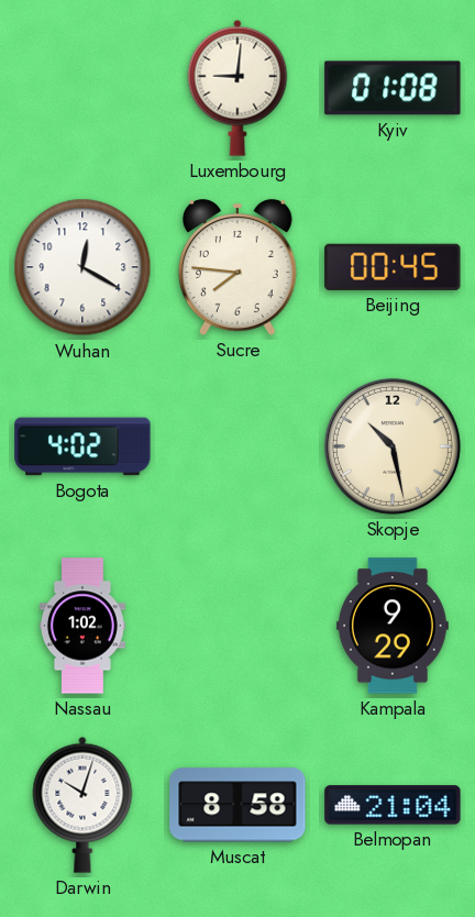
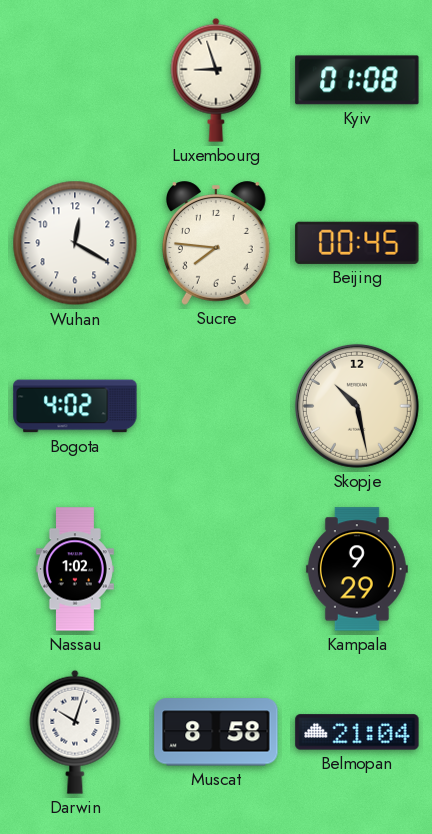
Luxembourg: 9:01 -> 8:57
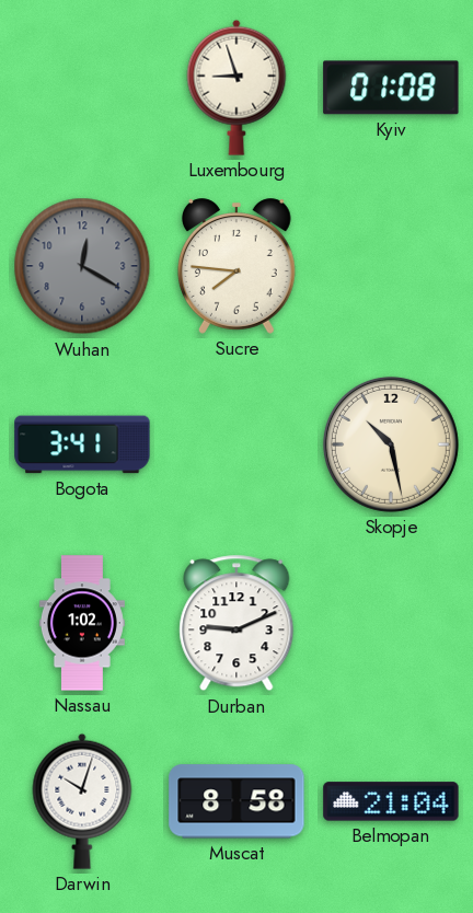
Wuhan dial: white -> grey
Beijing: 00:45 -> none
Bogota: 4:02 -> 3:41
Durban: none -> 9:11
Kampala: 9:29 -> none
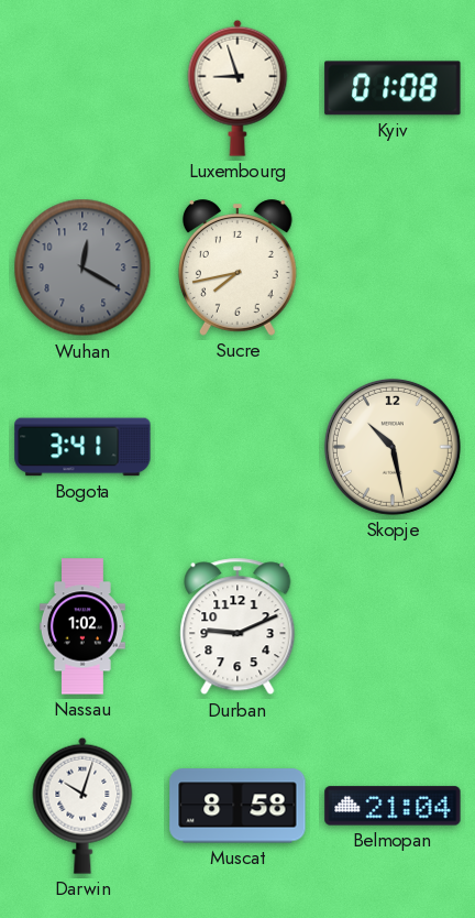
Sucre: 7:46 -> 7:43
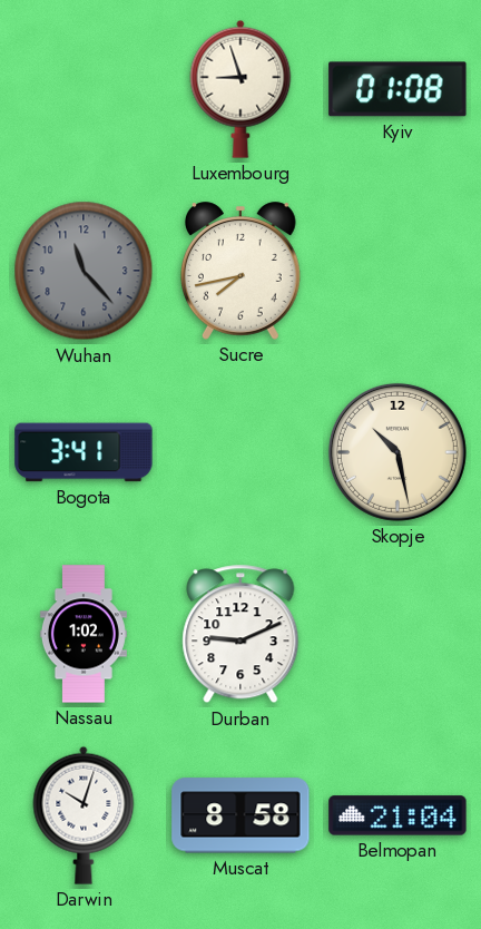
Wuhan: 12:20 -> 11:23
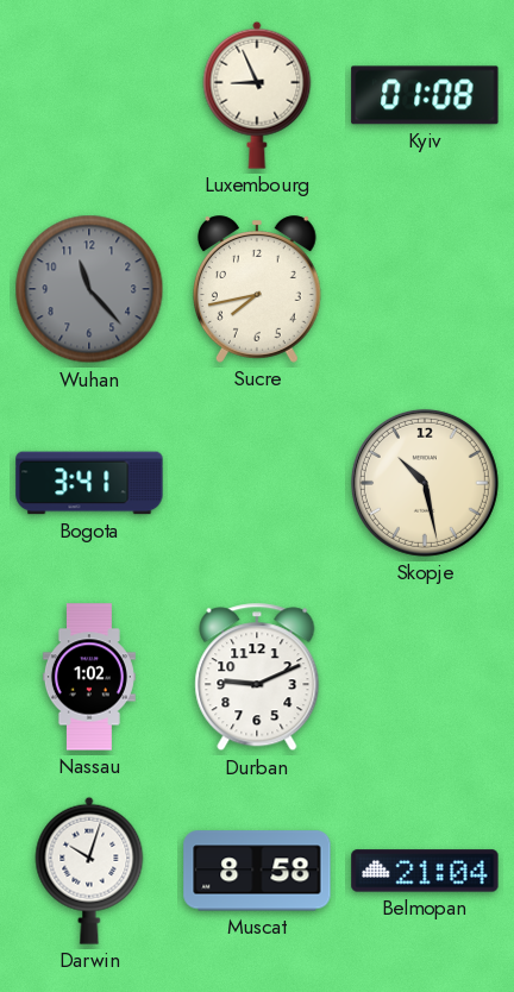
Luxembourg: 8:57 -> 8:56
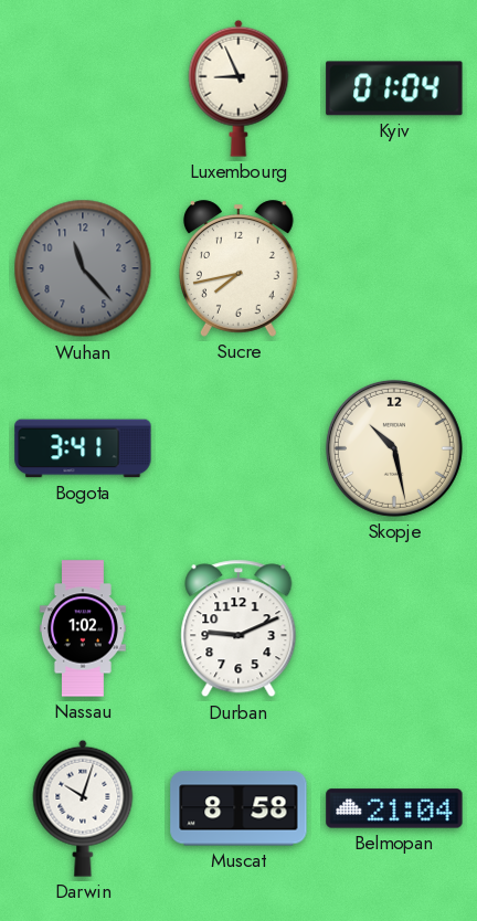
Kyiv: 01:08 -> 01:04
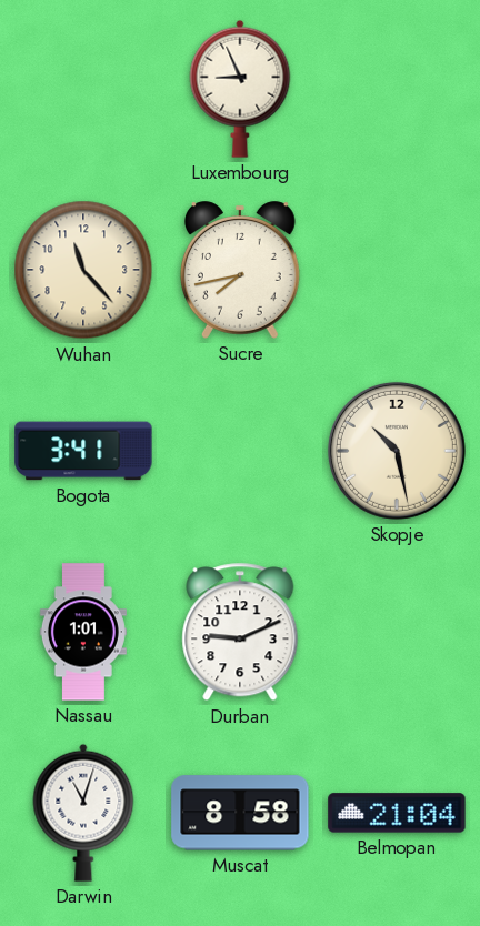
Kyiv: 01:04 -> none
Wuhan dial: grey -> cream
Nassau: 1:02 -> 1:01
Darwin: 10:03 -> 11:03
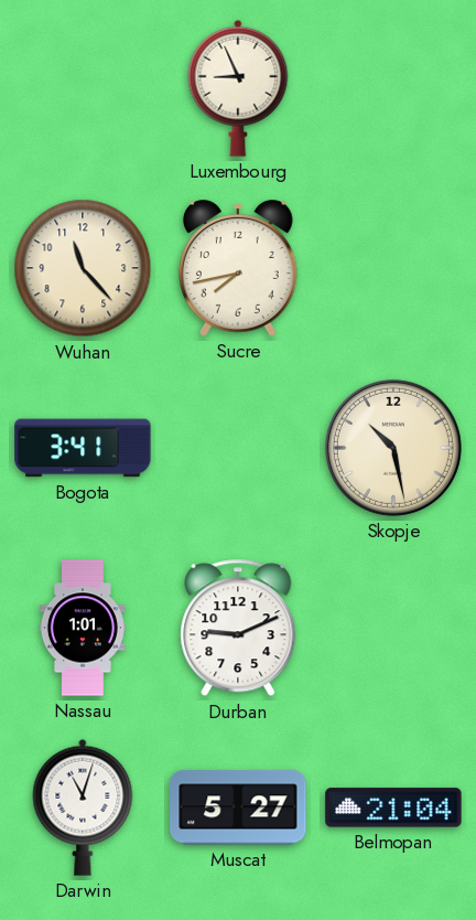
Muscat: 8:58 -> 5:27
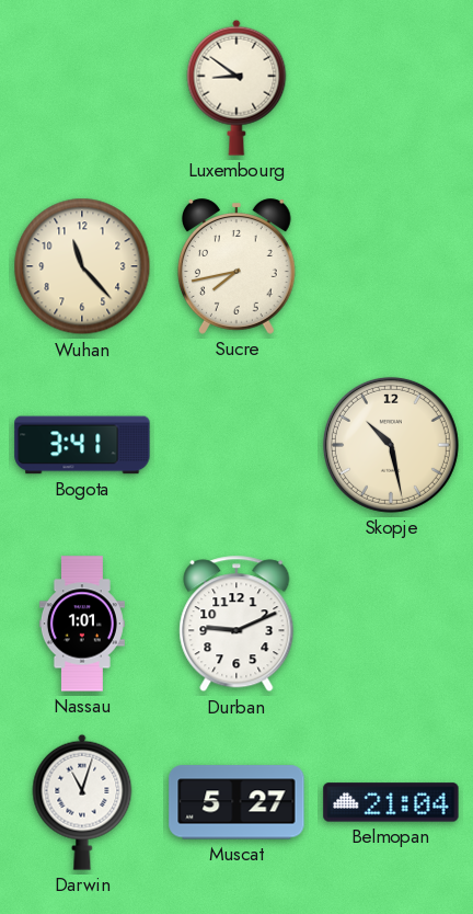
Luxembourg: 8:56 -> 8:51
